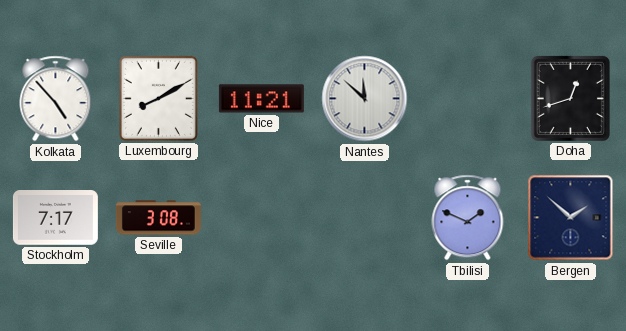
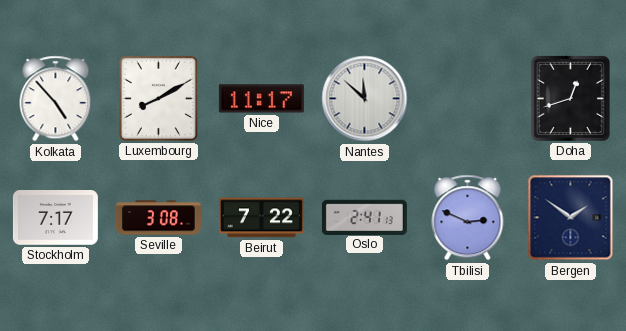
Nice: 11:21 -> 11:17
Beirut: none -> 7:22
Oslo: none -> 2:41
Tbilisi: 1:49 -> 2:49
Bergen: 1:52 -> 1:51
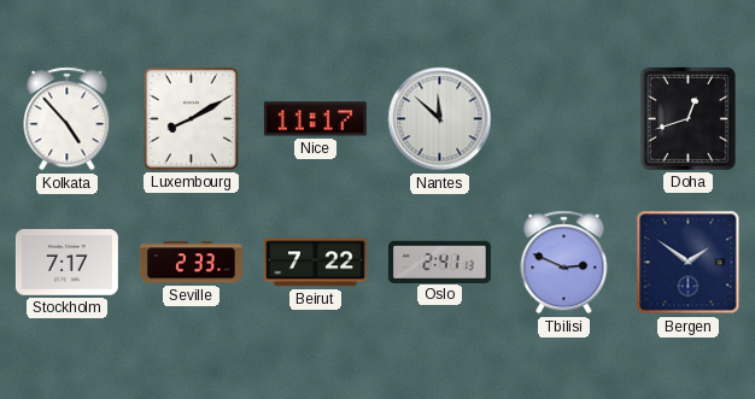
Seville: 3:08 -> 2:33
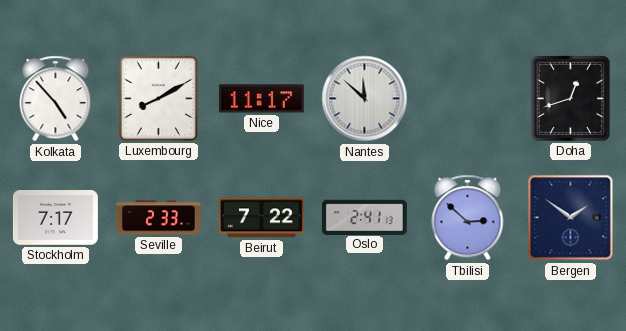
Tbilisi: 2:49 -> 2:52
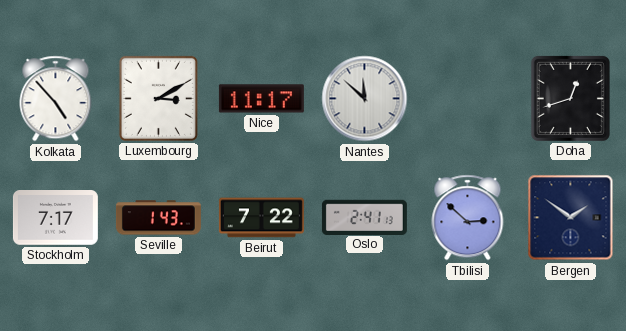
Luxembourg: 8:10 -> 3:10
Seville: 2:33 -> 1:43
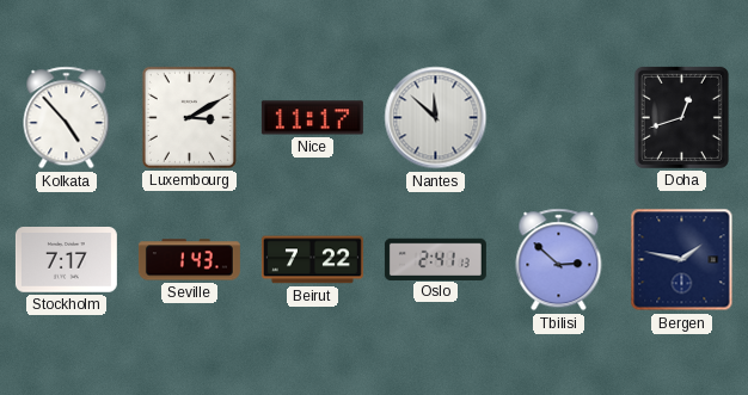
Bergen: 1:51 -> 1:47
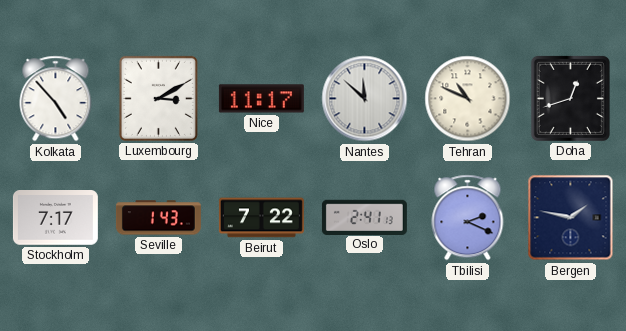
Tehran: none -> 10:49
Tbilisi: 2:52 -> 2:19
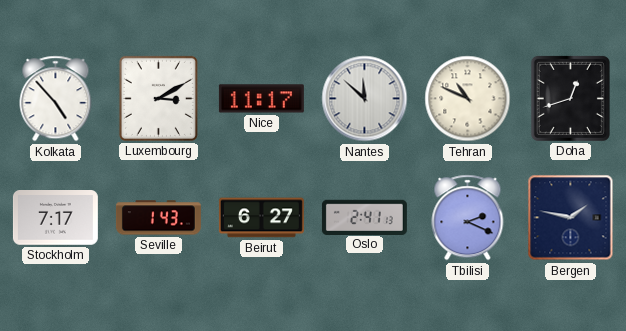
Beirut: 7:22 -> 6:27
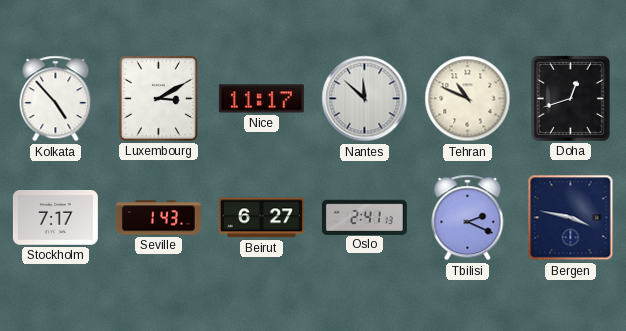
Bergen: 1:47 -> 3:47
